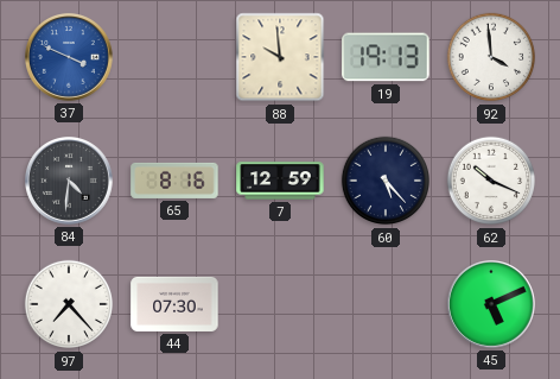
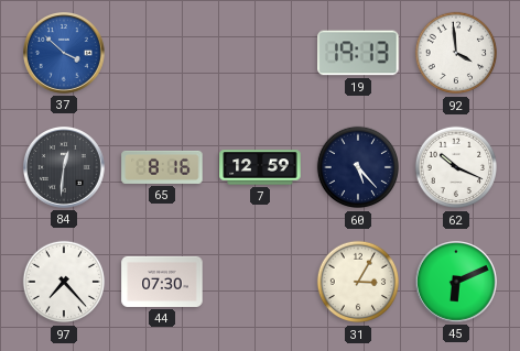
37: 3:49 -> 3:52
88: 9:59 -> none
84: 4:31 -> 12:31
31: none -> 3:05
45: 5:11 -> 6:11
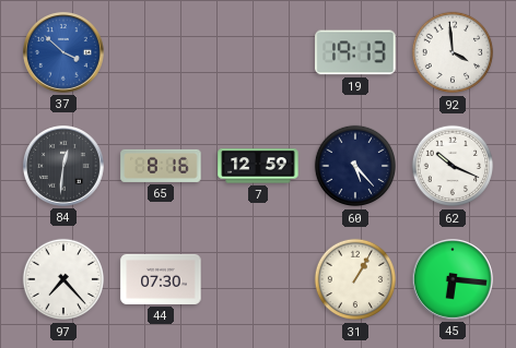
31: 3:05 -> 1:05
45: 6:11 -> 6:16
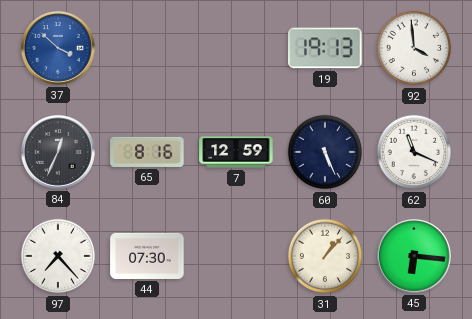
84: 12:31 -> 12:34
60: 5:23 -> 5:26
62: 10:19 -> 11:19
31: 1:05 -> 1:07
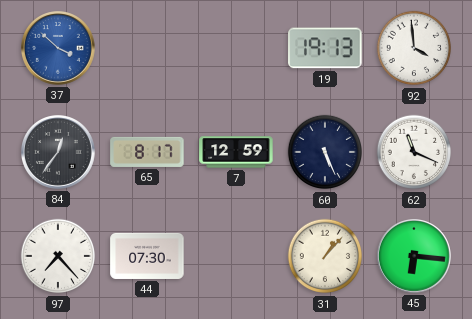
84: 12:34 -> 12:36
65: 8:16 -> 8:17
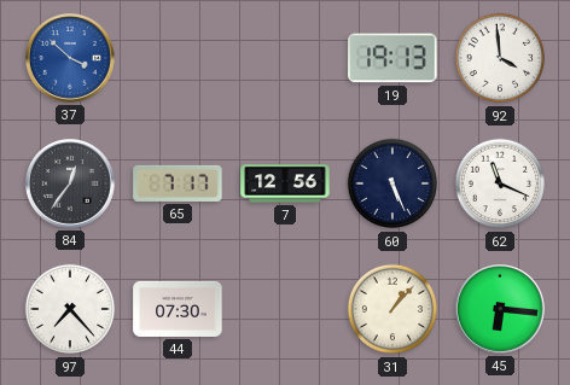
65: 8:17 -> 7:17
7: 12:59 -> 12:56
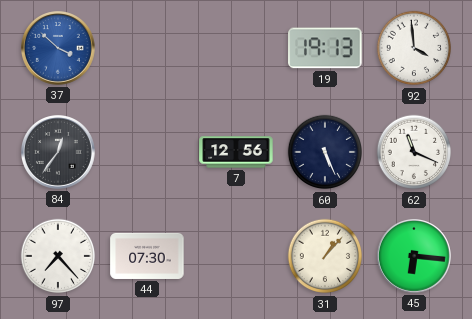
65: 7:17 -> none
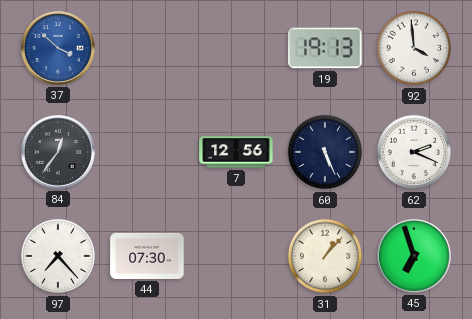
62: 11:19 -> 2:19
45: 6:16 -> 6:57
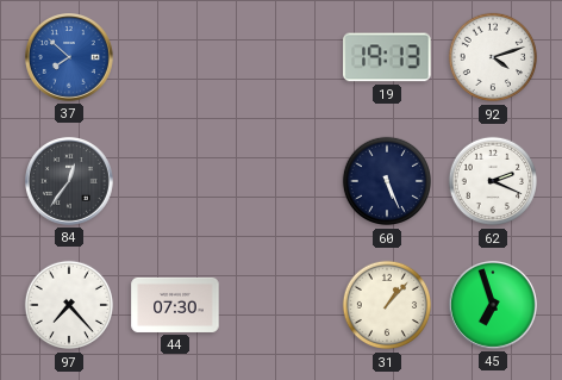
37: 3:52 -> 7:52
92: 3:59 -> 4:12
7: 12:56 -> none
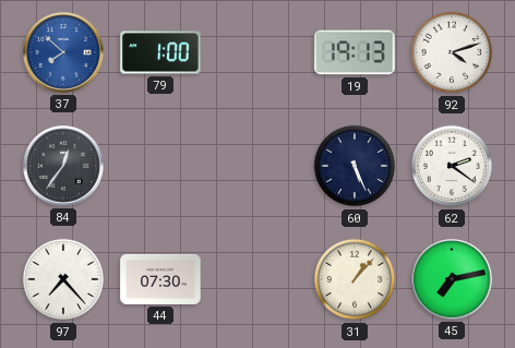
79: none -> 1:00
62: 2:19 -> 2:21
45: 6:57 -> 7:13
